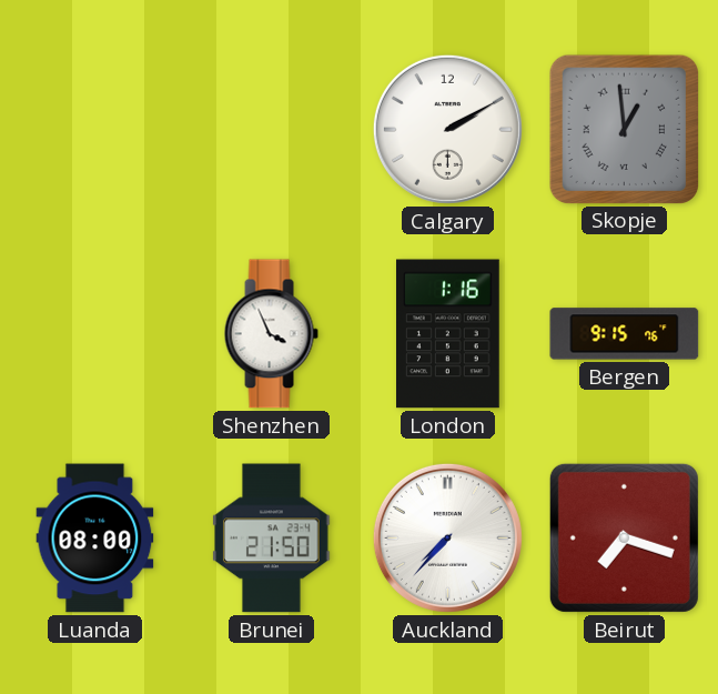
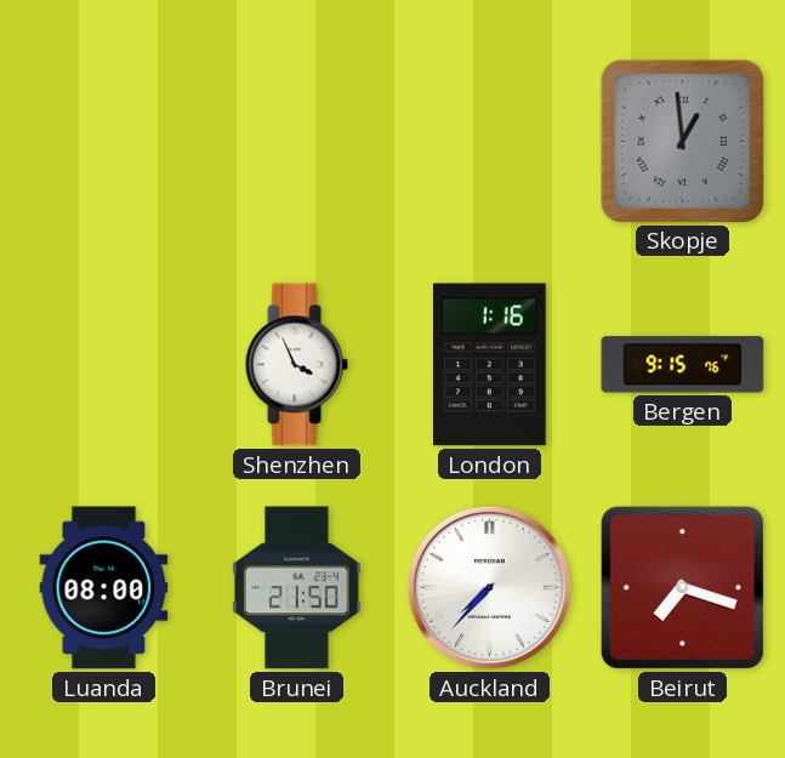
Calgary: 2:10 -> none
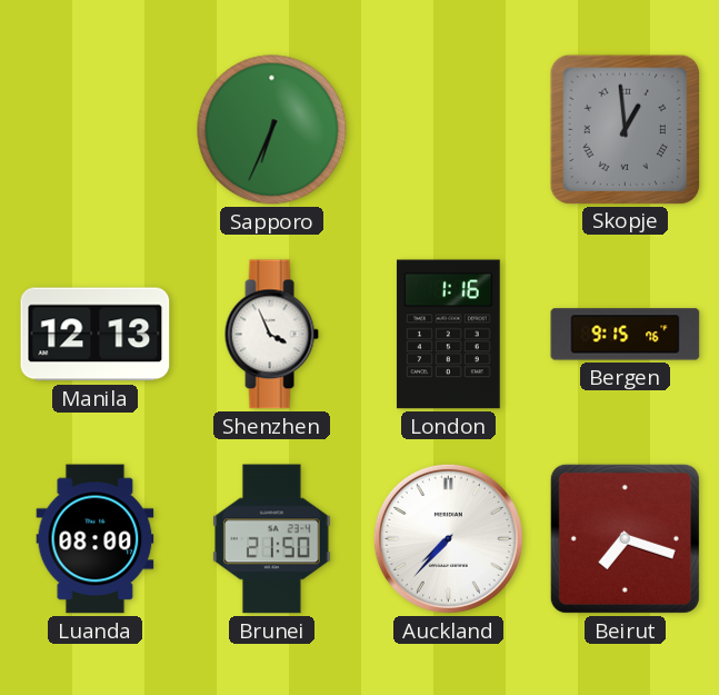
Sapporo: none -> 6:34
Manila: none -> 12:13
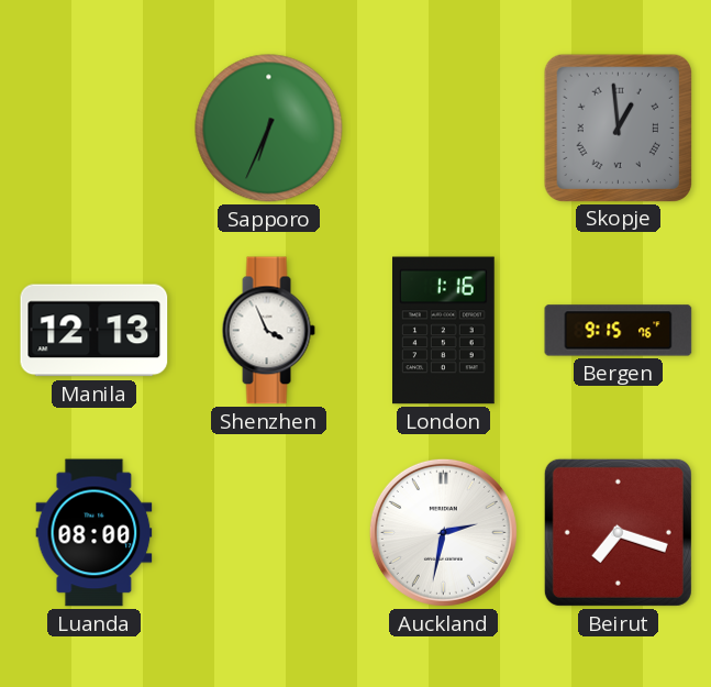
Brunei: 21:50 -> none
Auckland: 7:37 -> 2:32
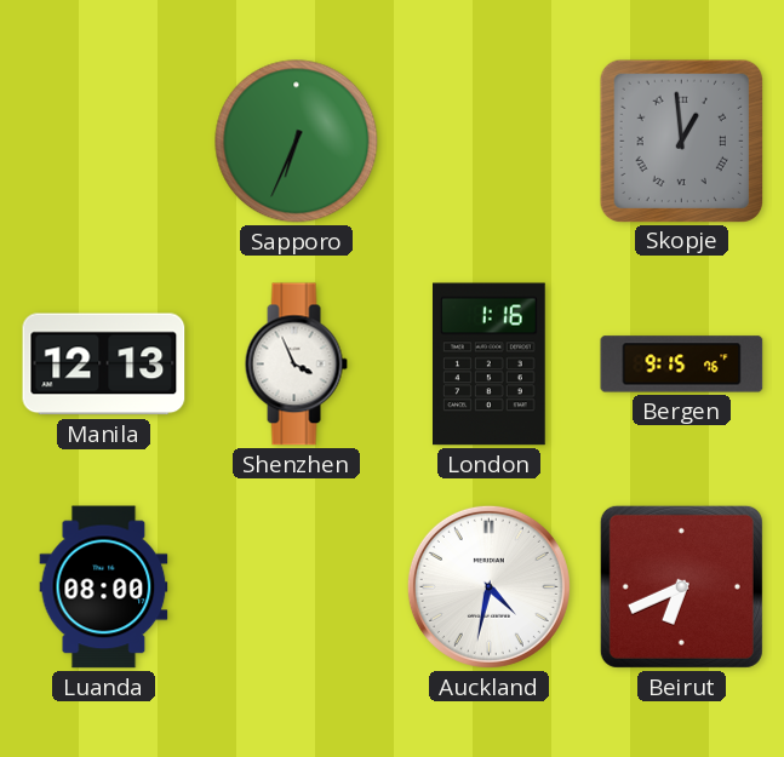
Auckland: 2:32 -> 4:32
Beirut: 7:18 -> 6:41
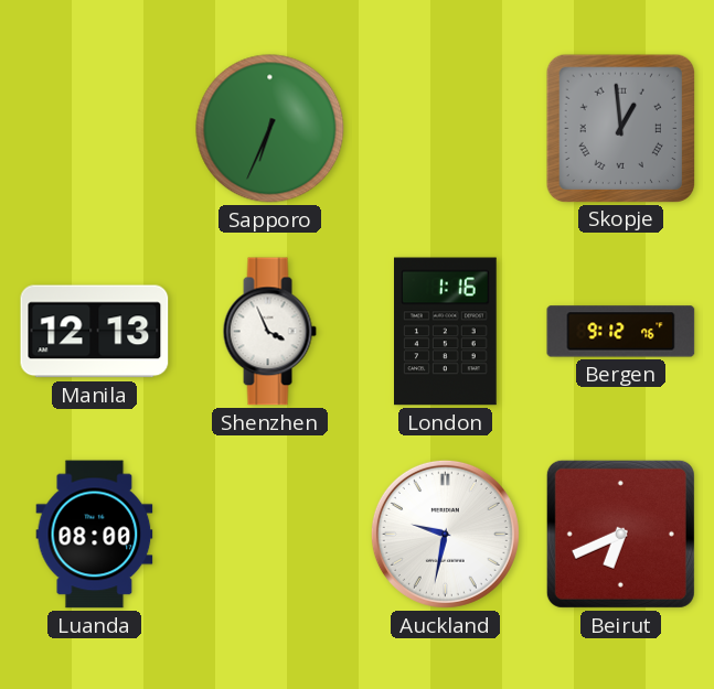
Bergen: 9:15 -> 9:12
Auckland: 4:32 -> 9:32
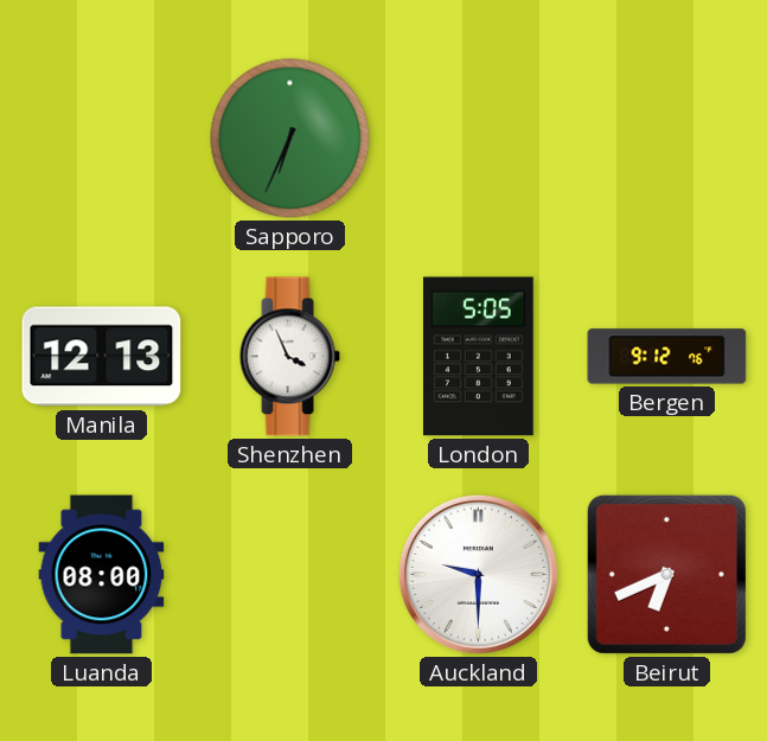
Skopje: 12:59 -> none
London: 1:16 -> 5:05
Auckland: 9:32 -> 9:30
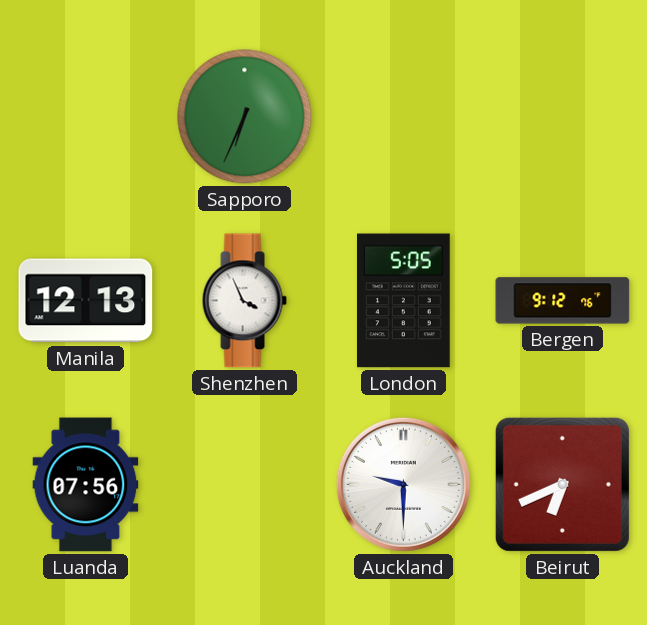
Luanda: 08:00 -> 07:56
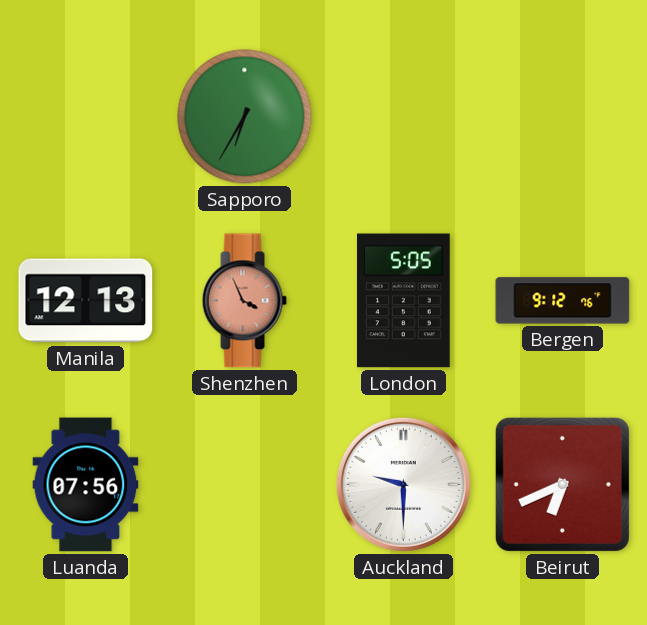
Sapporo: 6:34 -> 6:35
Shenzhen dial: white -> salmon
